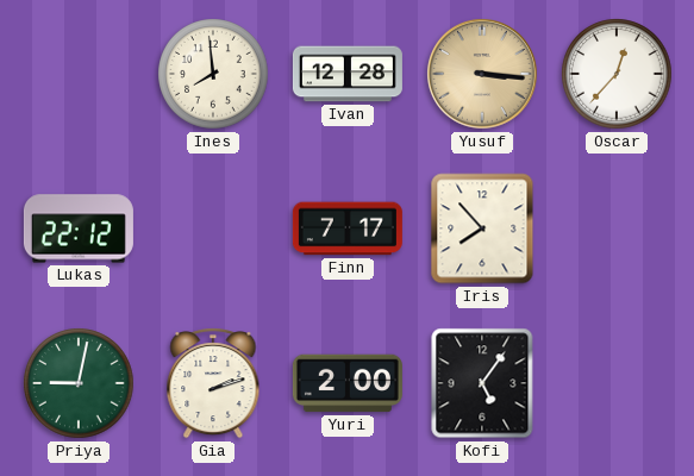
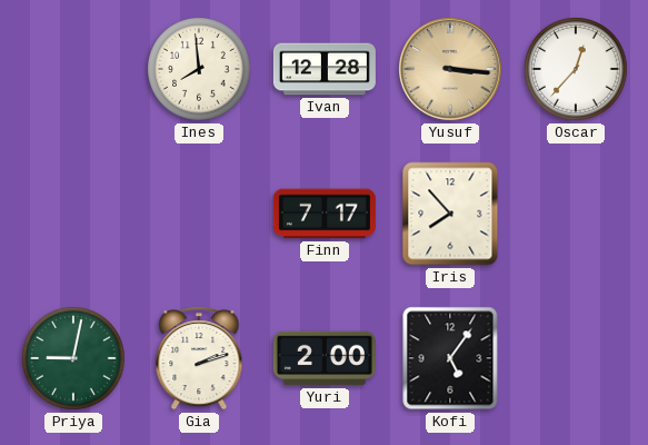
Lukas: 22:12 -> none
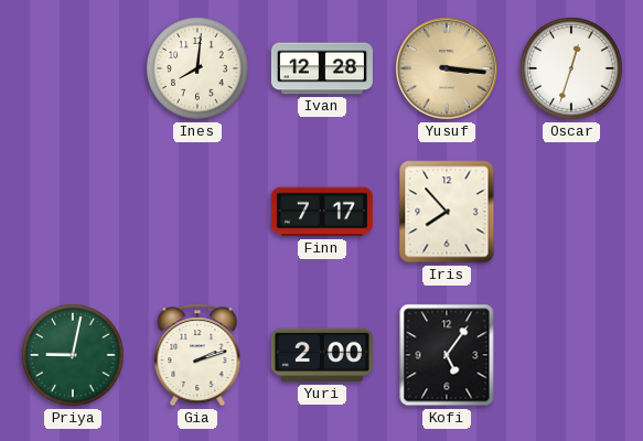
Ines: 7:59 -> 8:01
Oscar: 12:37 -> 12:33
